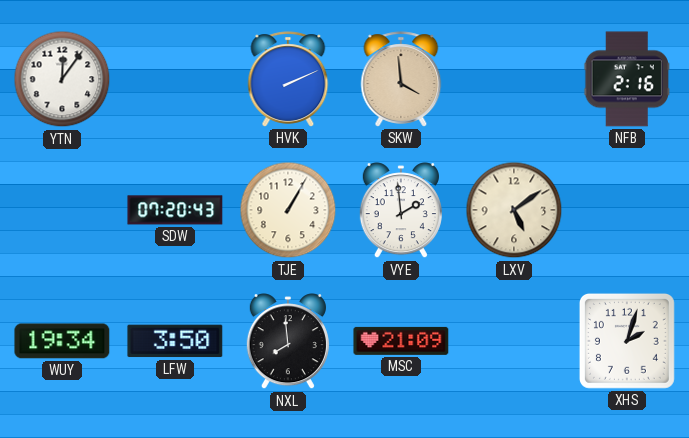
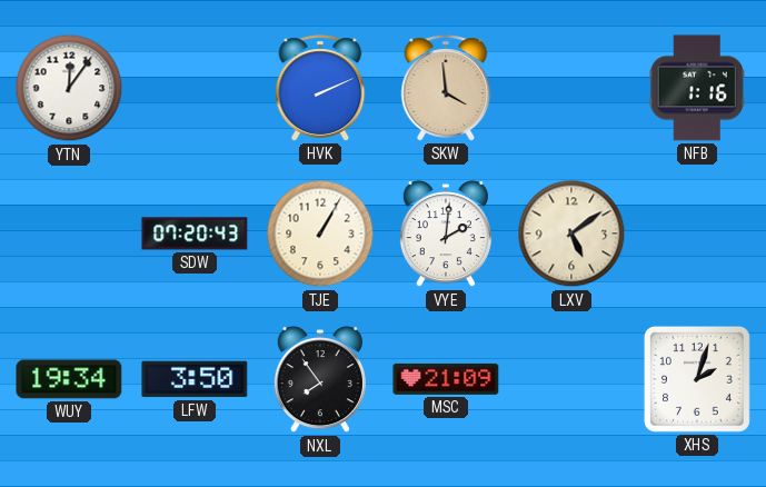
NFB: 2:16 -> 1:16
VYE: 1:59 -> 2:01
NXL: 7:59 -> 7:54
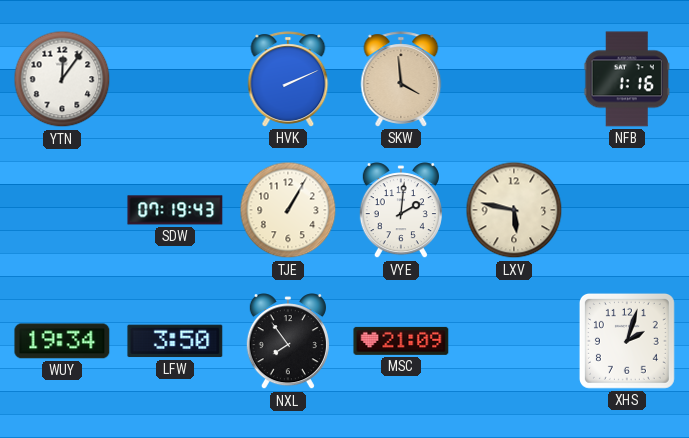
SDW: 07:20 -> 07:19
LXV: 5:09 -> 5:47
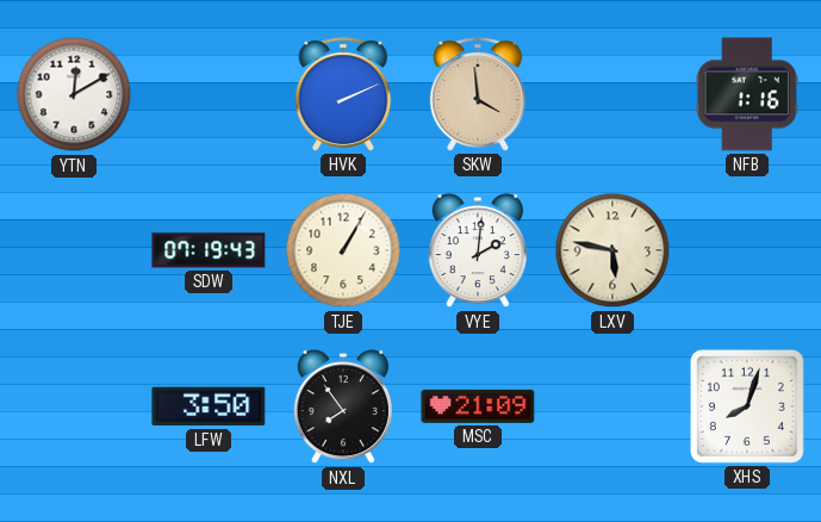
YTN: 12:06 -> 12:10
WUY: 19:34 -> none
XHS: 2:03 -> 8:03
